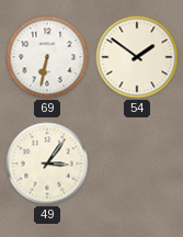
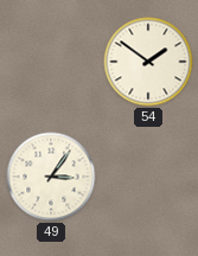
69: 6:32 -> none
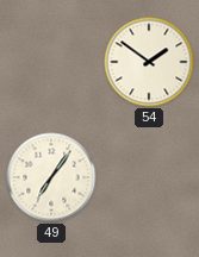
49: 3:06 -> 7:06
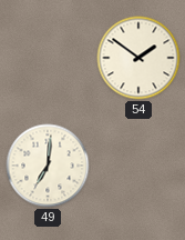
49: 7:06 -> 7:01
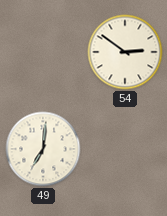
54: 1:51 -> 2:51
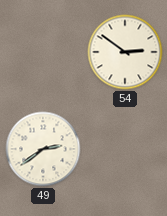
49: 7:01 -> 2:39
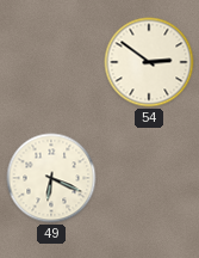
49: 2:39 -> 6:19
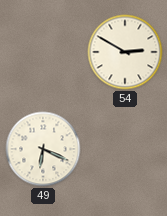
54: 2:51 -> 2:50
